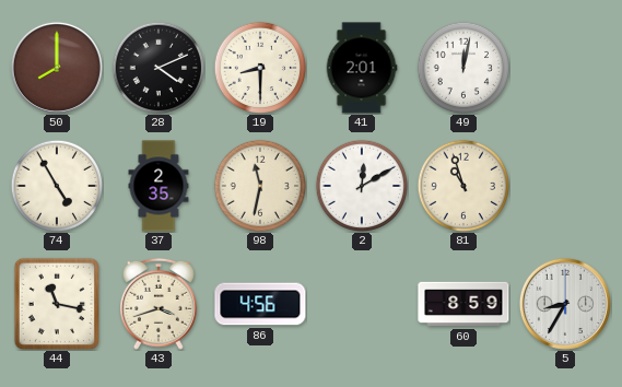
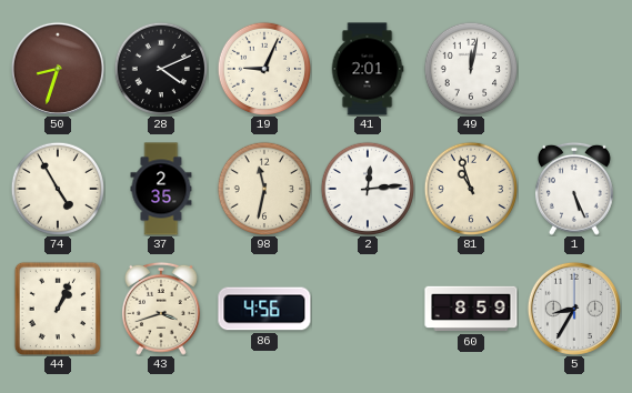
50: 8:00 -> 8:33
19: 8:30 -> 9:04
2: 12:10 -> 12:14
1: none -> 5:26
44: 11:17 -> 1:04
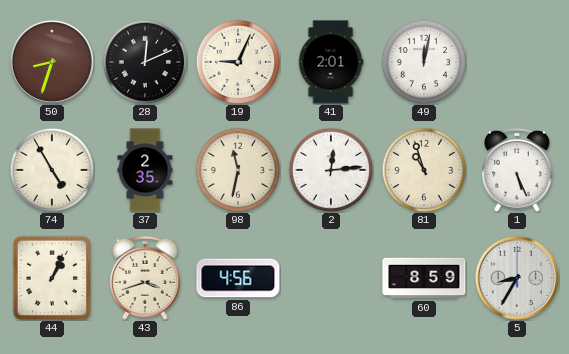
28: 4:11 -> 12:11
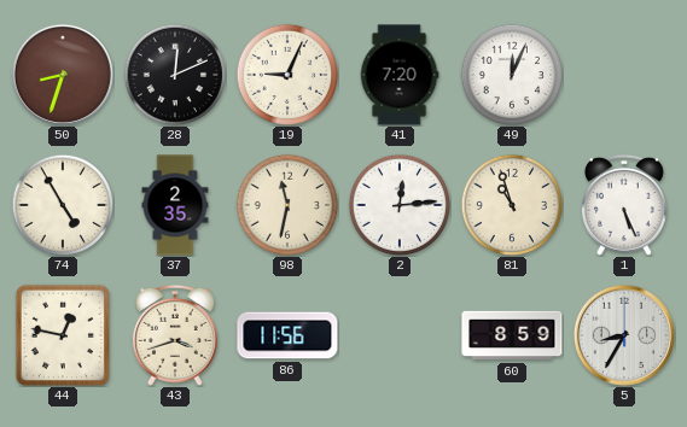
41: 2:01 -> 7:20
49: 12:02 -> 12:04
44: 1:04 -> 12:47
86: 4:56 -> 11:56
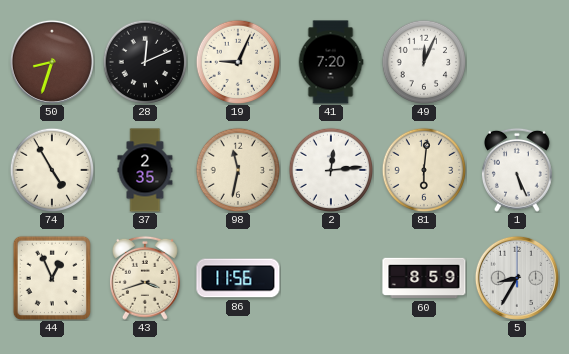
81: 10:57 -> 6:01
44: 12:47 -> 12:56
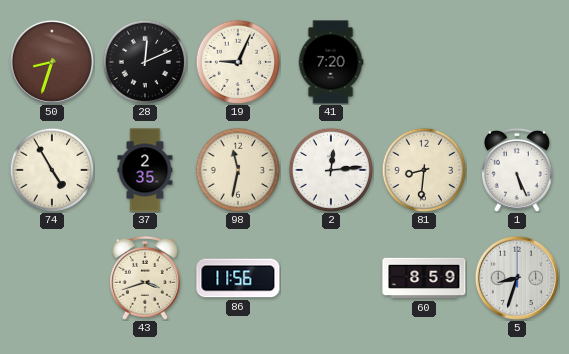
49: 12:04 -> none
81: 6:01 -> 8:31
44: 12:56 -> none
5: 8:35 -> 8:33
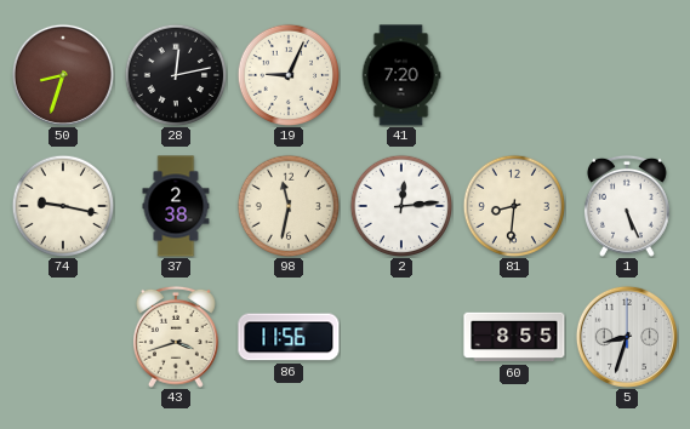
28: 12:11 -> 12:13
74: 4:55 -> 9:17
37: 2:35 -> 2:38
60: 8:59 -> 8:55
